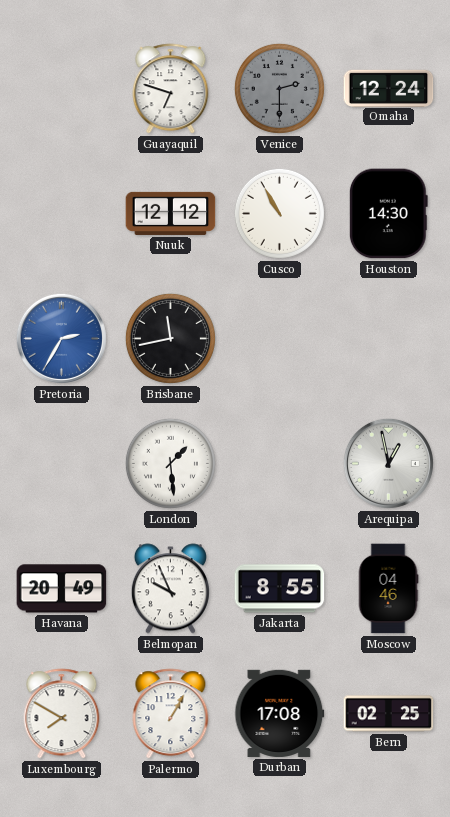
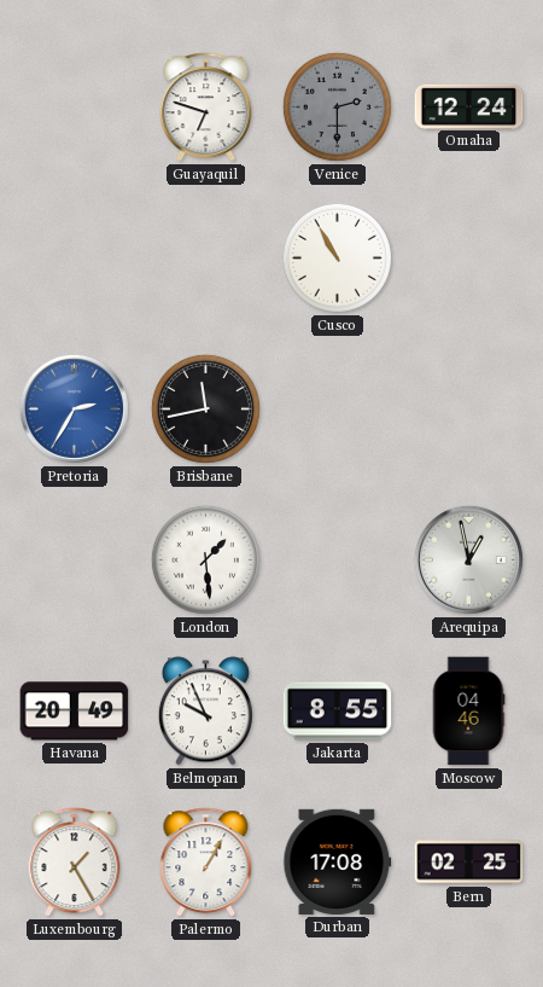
Nuuk: 12:12 -> none
Houston: 14:30 -> none
Luxembourg: 7:50 -> 1:25
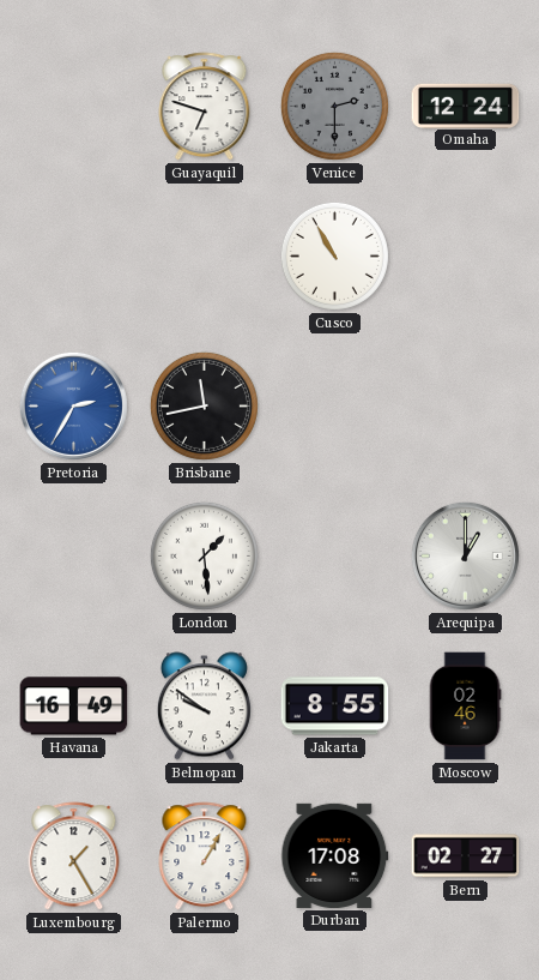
Arequipa: 12:58 -> 1:00
Havana: 20:49 -> 16:49
Belmopan: 9:56 -> 9:51
Moscow: 04:46 -> 02:46
Bern: 02:25 -> 02:27
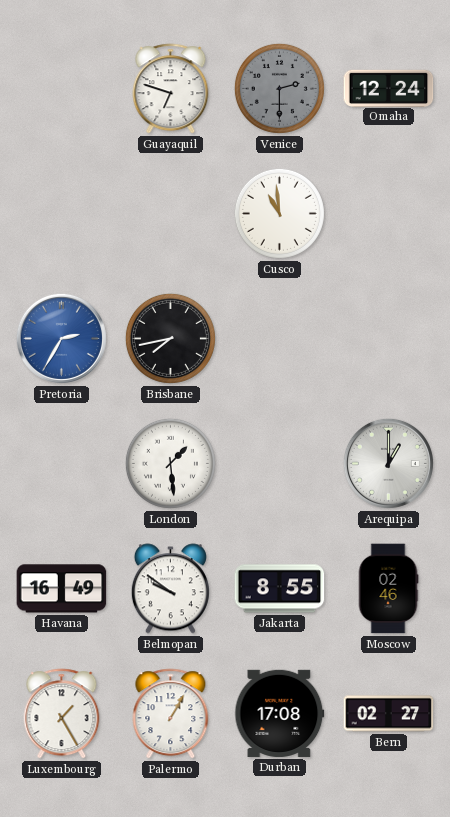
Cusco: 10:55 -> 10:59
Brisbane: 11:43 -> 7:43
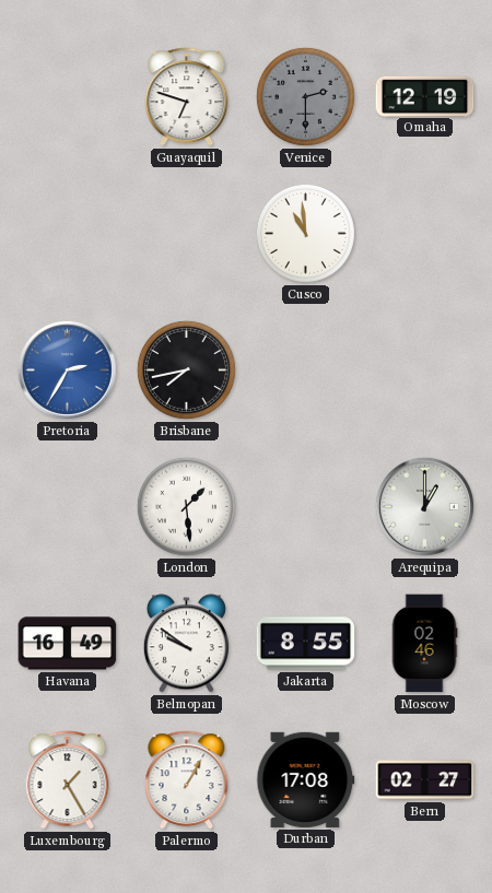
Omaha: 12:24 -> 12:19
